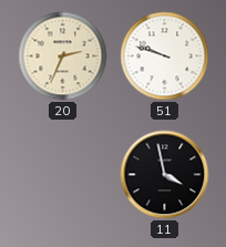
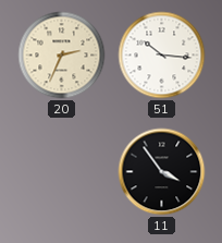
51: 9:48 -> 10:16
11: 3:58 -> 3:54
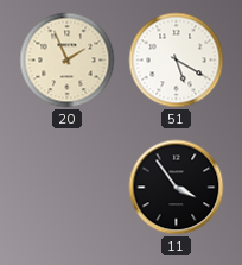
20: 2:34 -> 1:56
51: 10:16 -> 5:20
